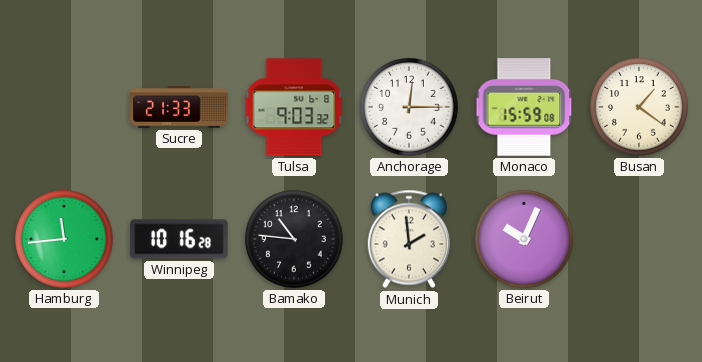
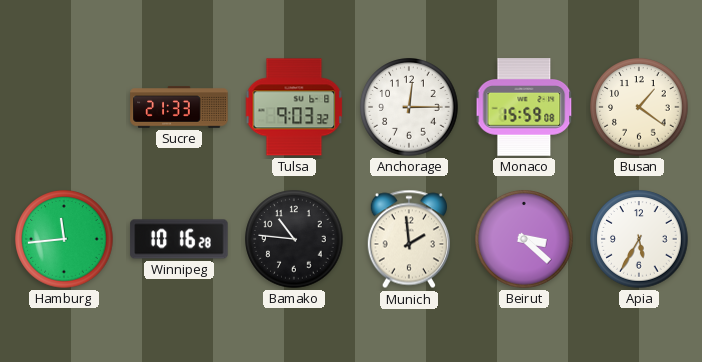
Beirut: 10:04 -> 3:22
Apia: none -> 5:35
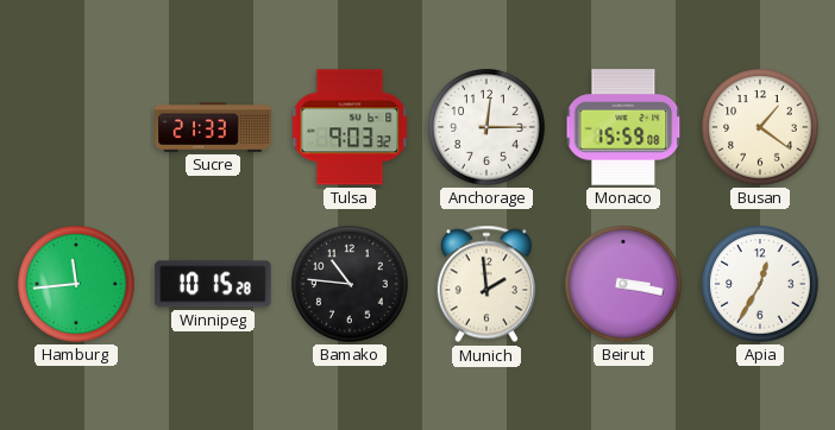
Winnipeg: 10:16 -> 10:15
Beirut: 3:22 -> 3:17
Apia: 5:35 -> 12:35
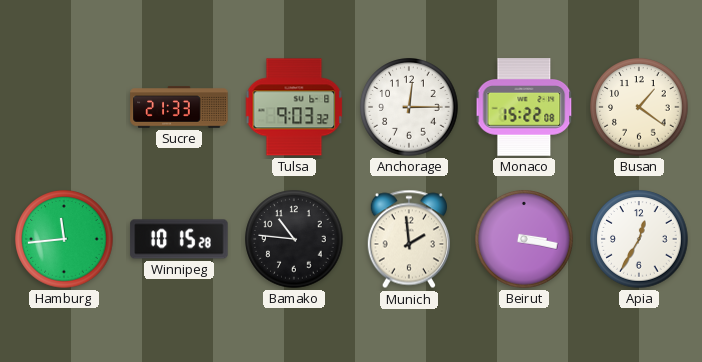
Monaco: 15:59 -> 15:22
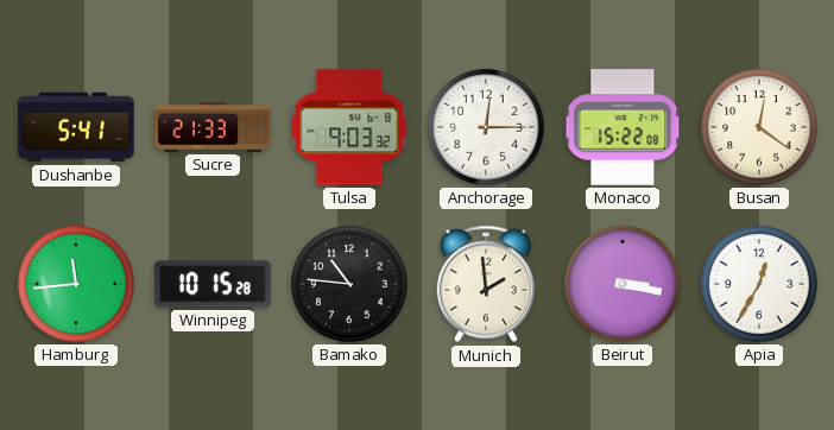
Dushanbe: none -> 5:41
Busan: 1:21 -> 12:21
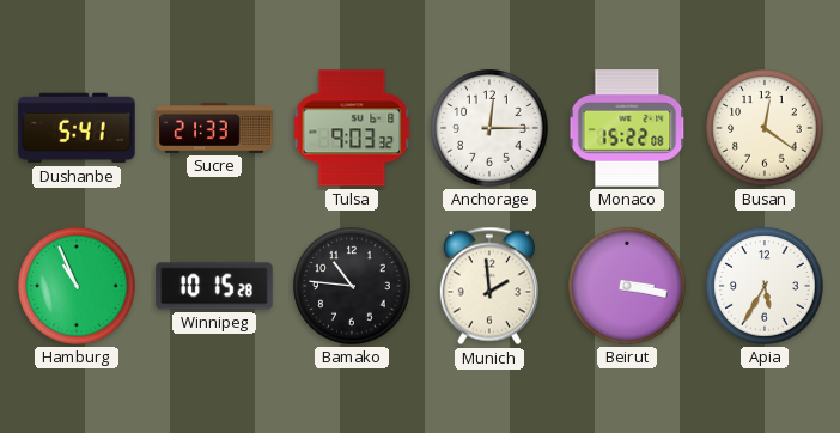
Hamburg: 11:44 -> 10:56
Apia: 12:35 -> 5:35
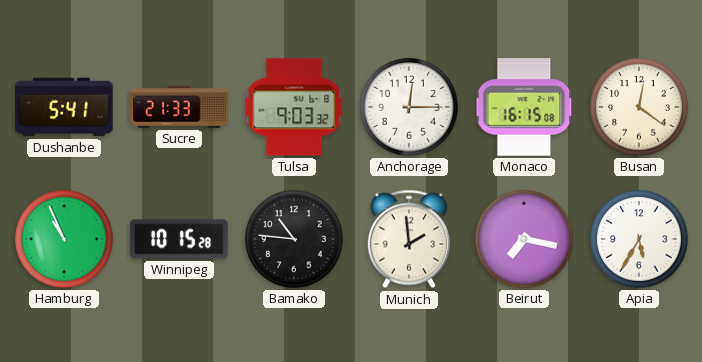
Monaco: 15:22 -> 16:15
Beirut: 3:17 -> 7:17
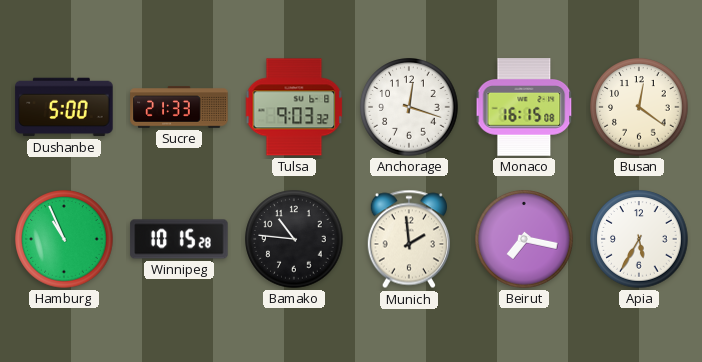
Dushanbe: 5:41 -> 5:00
Anchorage: 12:15 -> 12:18
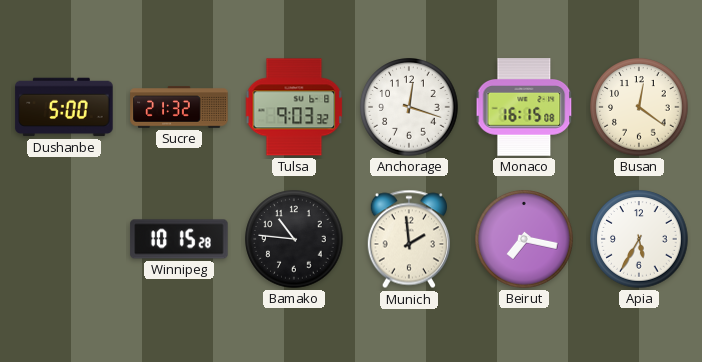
Sucre: 21:33 -> 21:32
Hamburg: 10:56 -> none
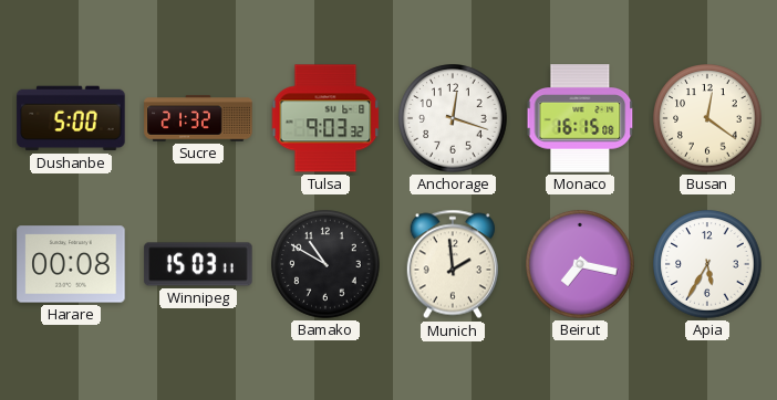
Harare: none -> 00:08
Winnipeg: 10:15 -> 15:03
Bamako: 10:46 -> 10:50
